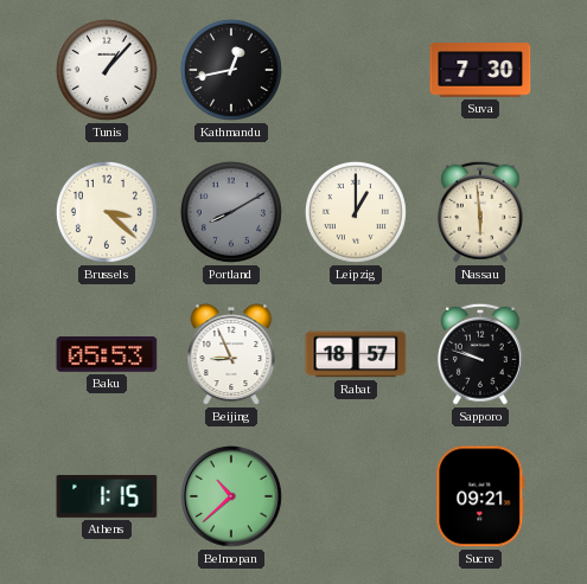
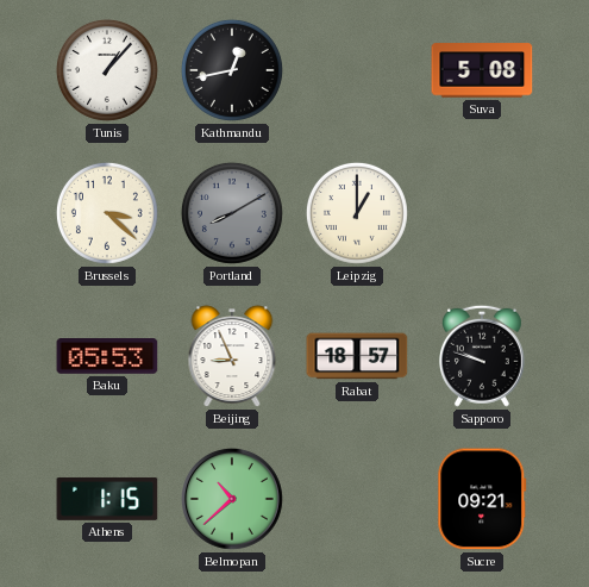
Suva: 7:30 -> 5:08
Nassau: 5:59 -> none
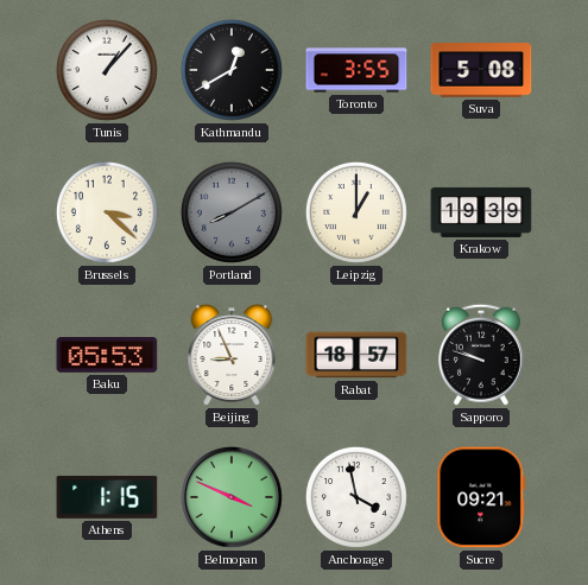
Kathmandu: 12:43 -> 12:40
Toronto: none -> 3:55
Krakow: none -> 19:39
Belmopan: 10:38 -> 3:49
Anchorage: none -> 3:58
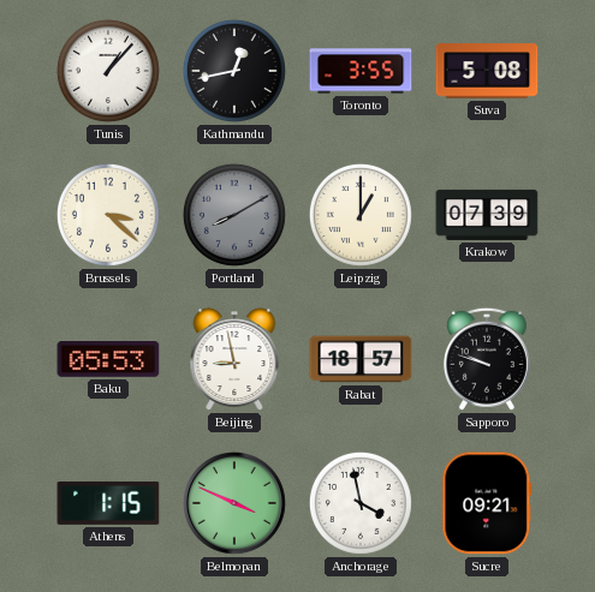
Kathmandu: 12:40 -> 12:43
Krakow: 19:39 -> 07:39
Beijing: 8:56 -> 8:58
